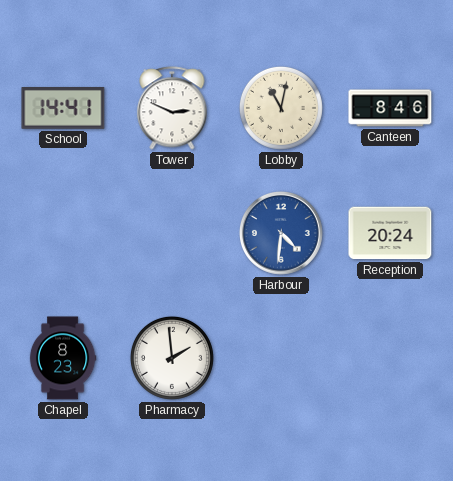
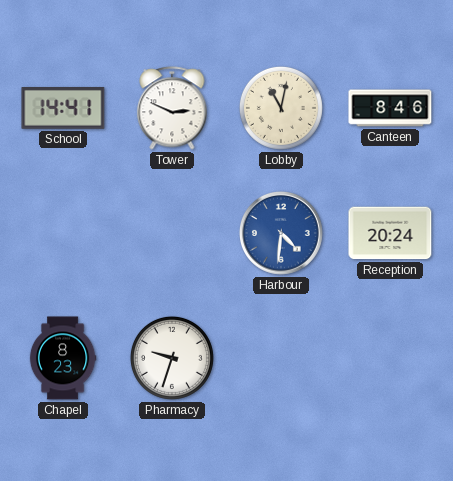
Pharmacy: 1:59 -> 9:33
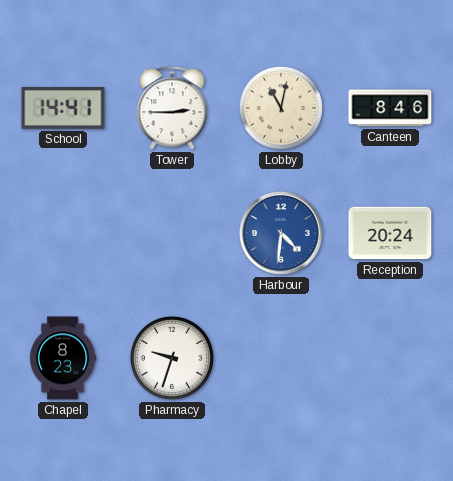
Tower: 2:49 -> 2:45
